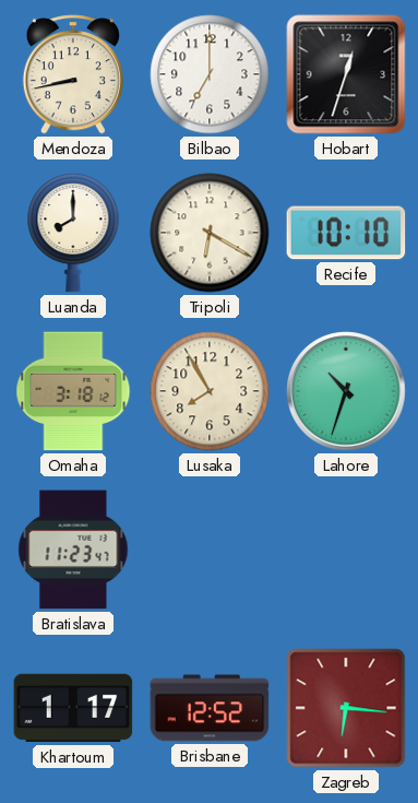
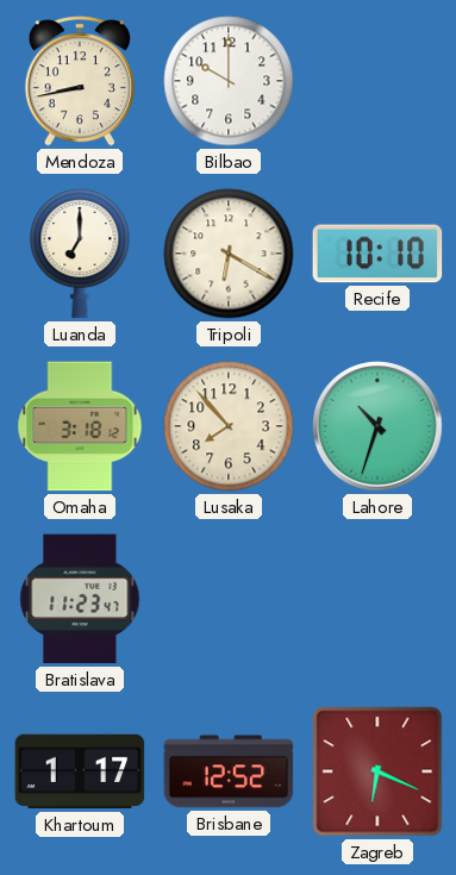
Bilbao: 7:00 -> 10:00
Hobart: 12:33 -> none
Luanda: 8:00 -> 7:00
Lusaka: 7:55 -> 7:53
Zagreb: 6:16 -> 6:19
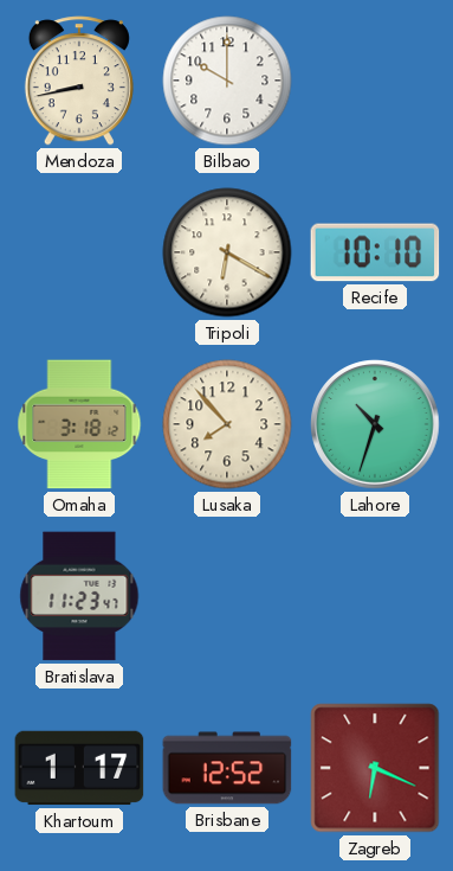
Luanda: 7:00 -> none
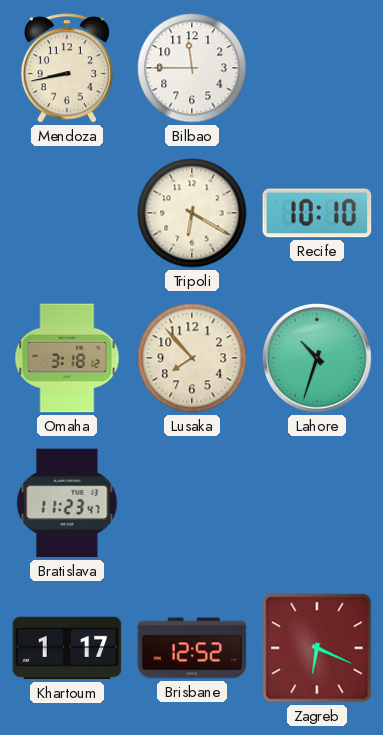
Bilbao: 10:00 -> 11:45
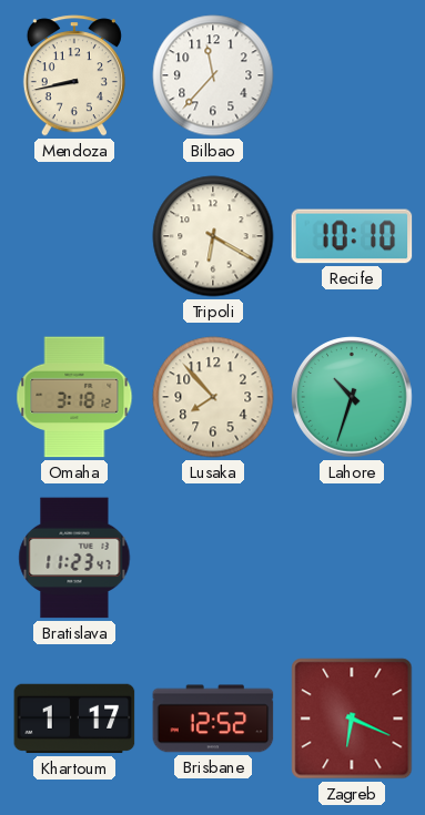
Bilbao: 11:45 -> 11:37
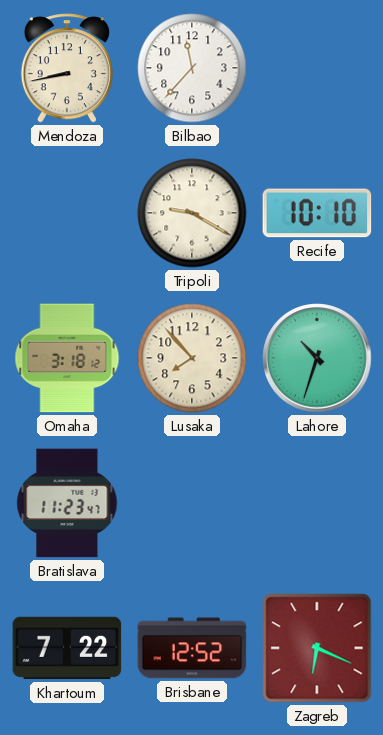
Tripoli: 6:20 -> 9:20
Khartoum: 1:17 -> 7:22
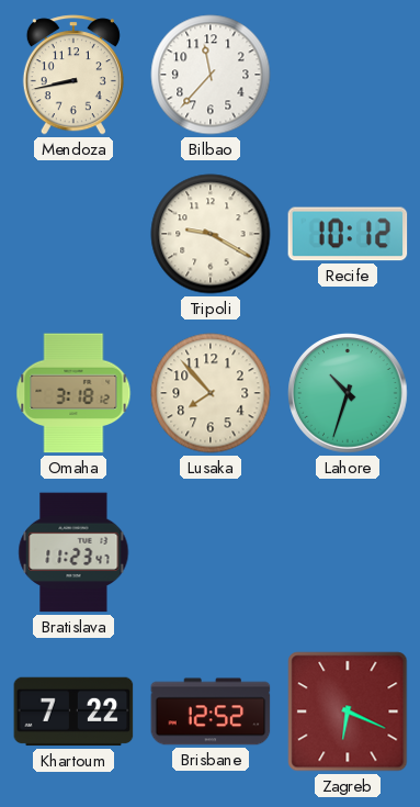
Recife: 10:10 -> 10:12
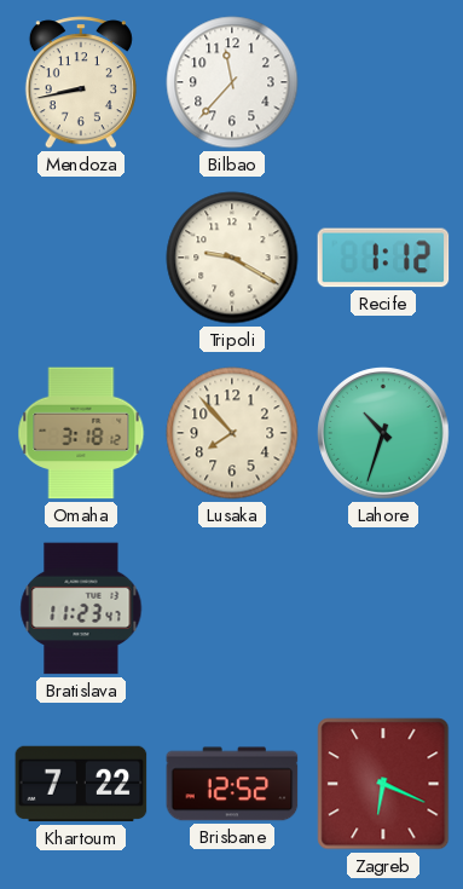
Recife: 10:12 -> 1:12
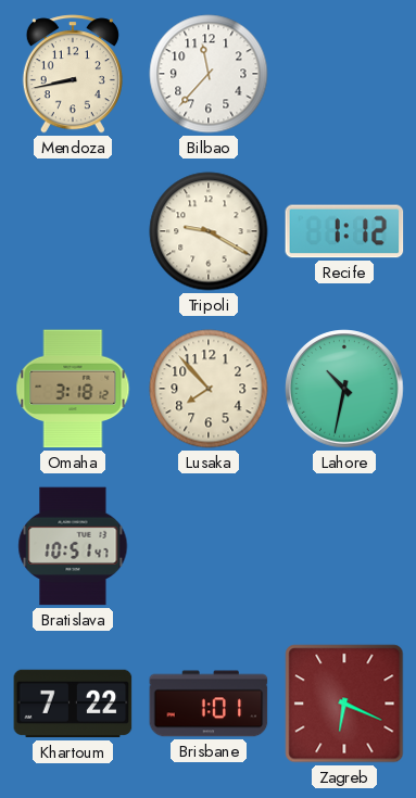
Lahore: 10:33 -> 10:32
Bratislava: 11:23 -> 10:51
Brisbane: 12:52 -> 1:01
